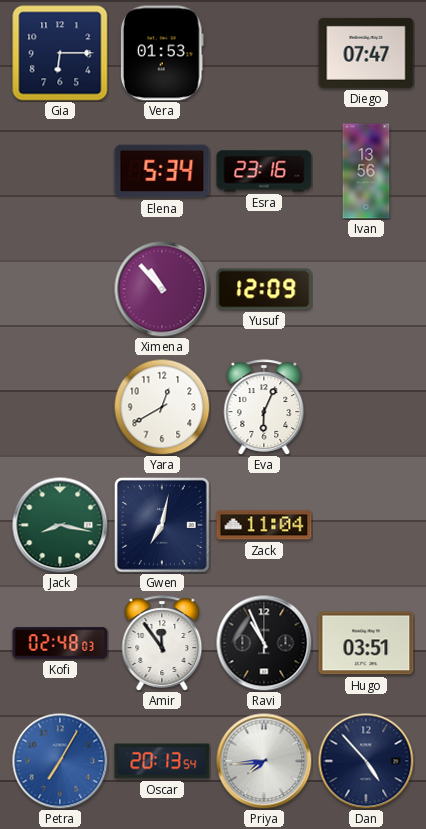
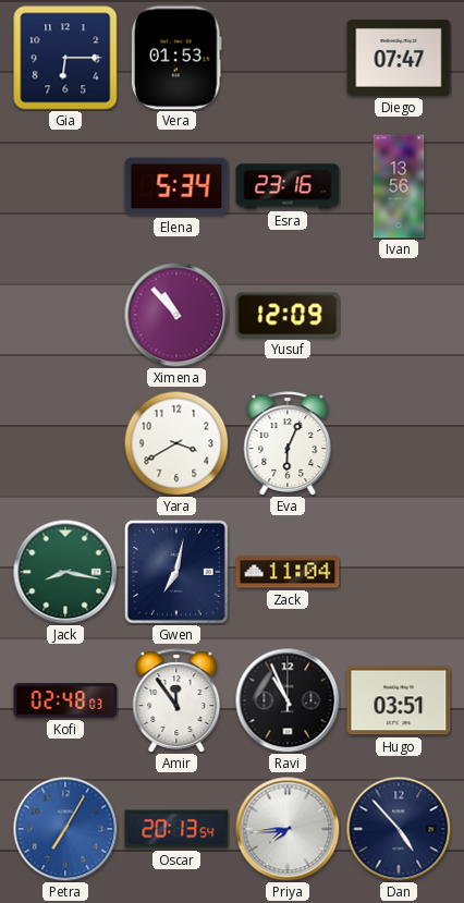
Yara: 12:40 -> 3:40
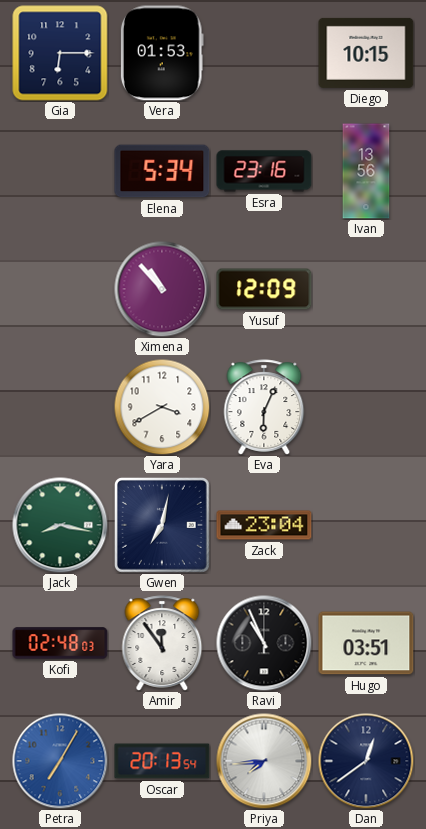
Diego: 07:47 -> 10:15
Zack: 11:04 -> 23:04
Dan: 4:53 -> 12:39
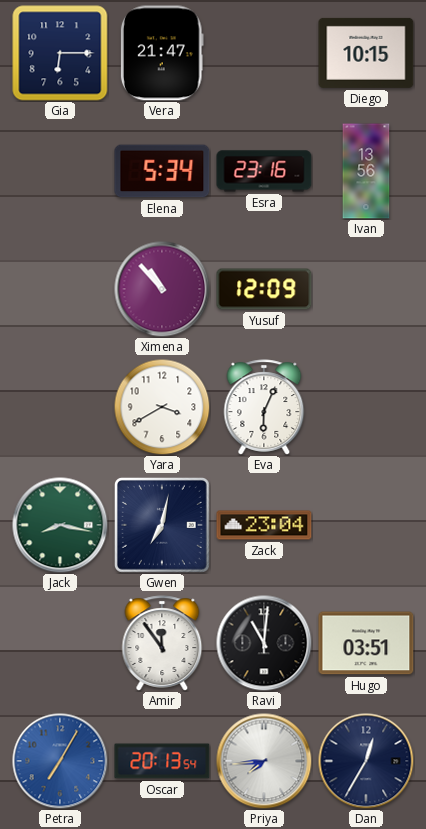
Vera: 01:53 -> 21:47
Kofi: 02:48 -> none
Ravi: 10:56 -> 11:01
Dan: 12:39 -> 12:35
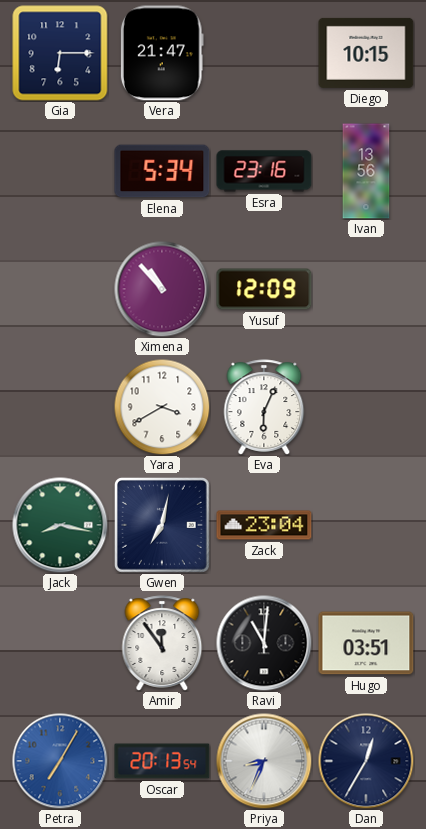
Priya: 7:44 -> 8:34
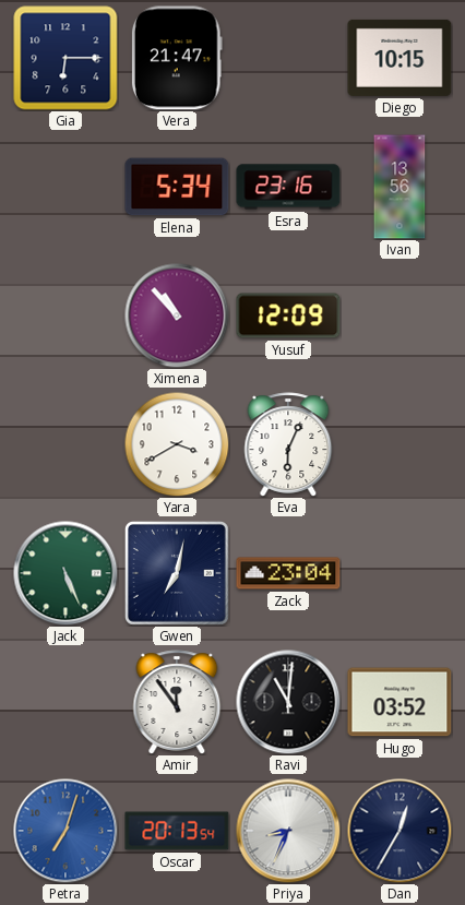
Jack: 8:17 -> 5:26
Hugo: 03:51 -> 03:52
Petra: 7:05 -> 7:03
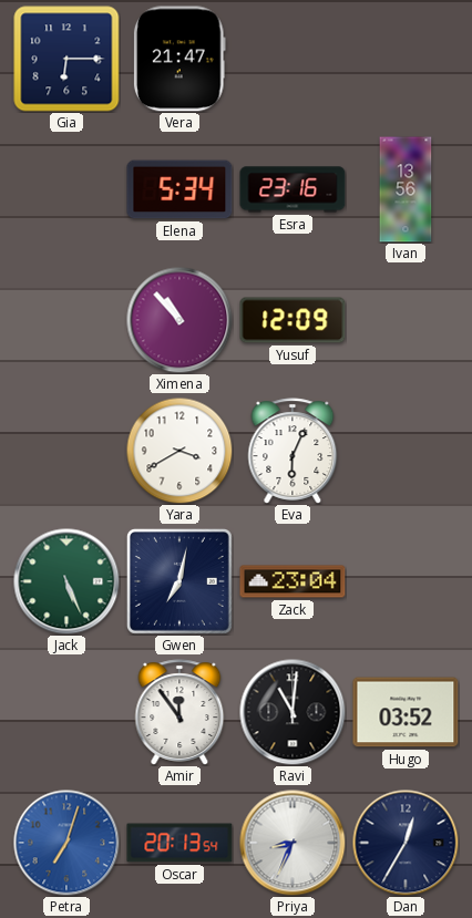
Diego: 10:15 -> none
